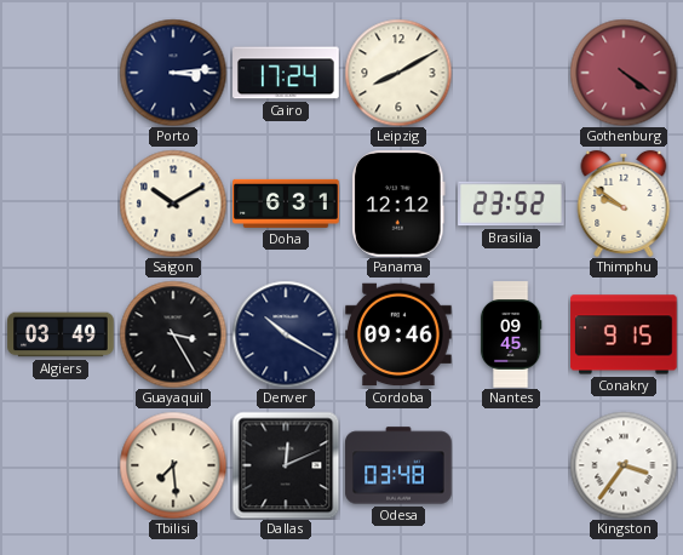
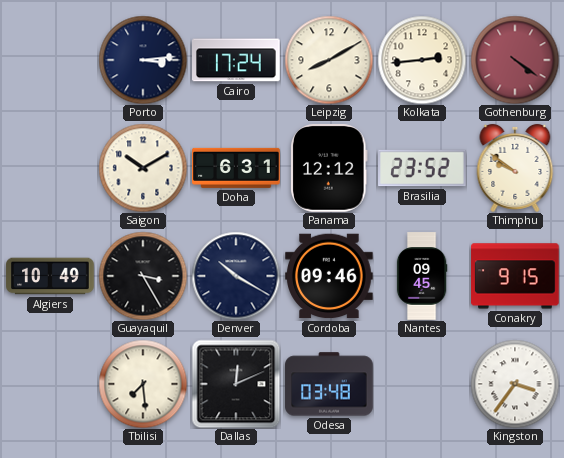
Kolkata: none -> 2:44
Algiers: 03:49 -> 10:49
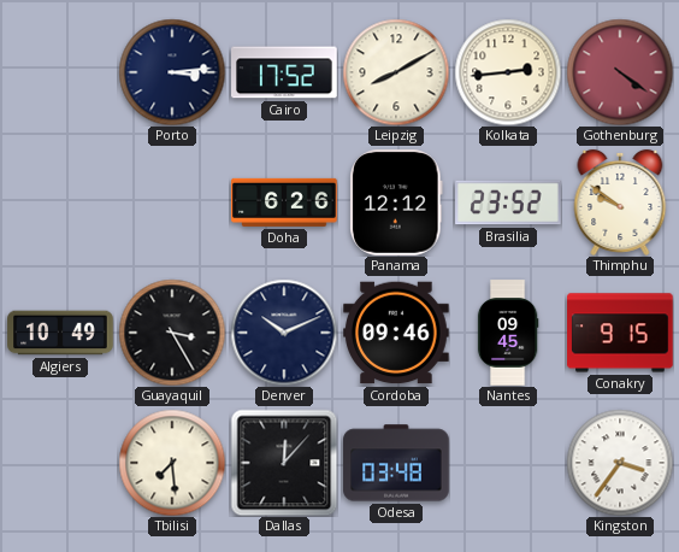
Cairo: 17:24 -> 17:52
Saigon: 10:10 -> none
Doha: 6:31 -> 6:26
Denver: 10:20 -> 10:11
Dallas: 12:11 -> 12:07
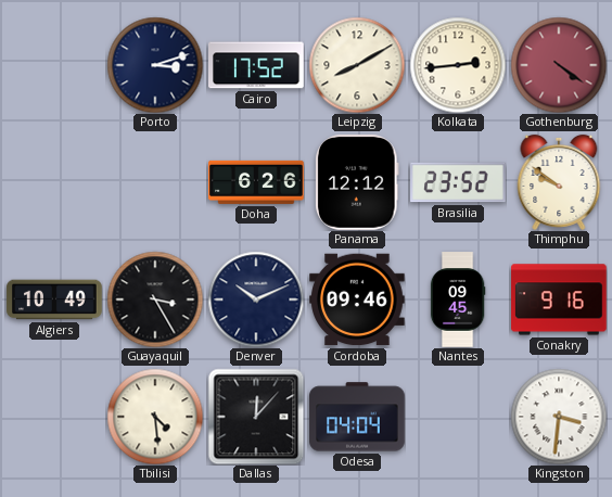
Porto: 3:14 -> 3:12
Conakry: 9:15 -> 9:16
Tbilisi: 7:29 -> 4:29
Odesa: 03:48 -> 04:04
Kingston: 3:36 -> 3:31
